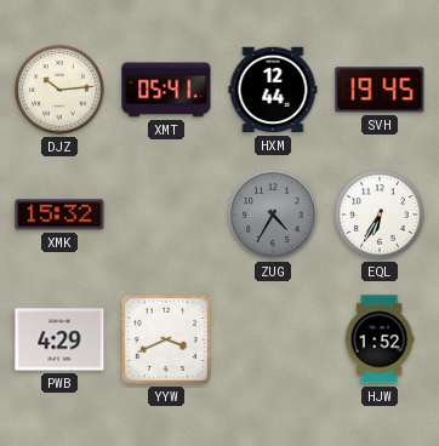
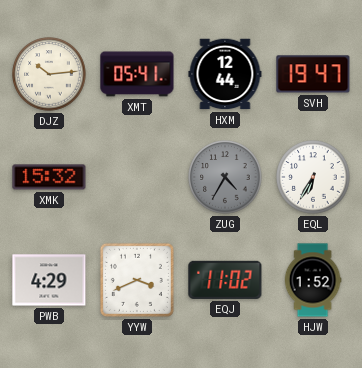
SVH: 19:45 -> 19:47
EQJ: none -> 11:02
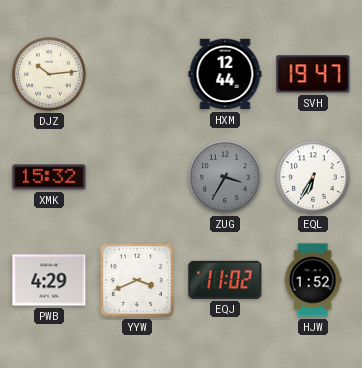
XMT: 05:41 -> none
ZUG: 4:35 -> 3:35
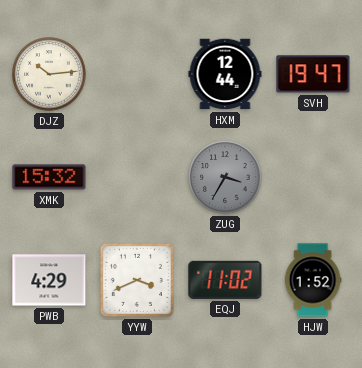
EQL: 6:35 -> none
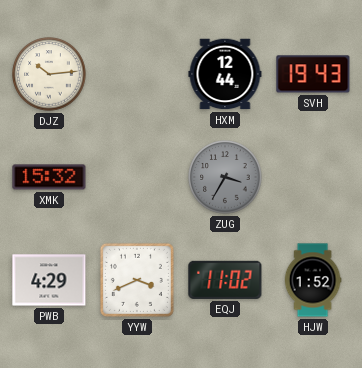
SVH: 19:47 -> 19:43
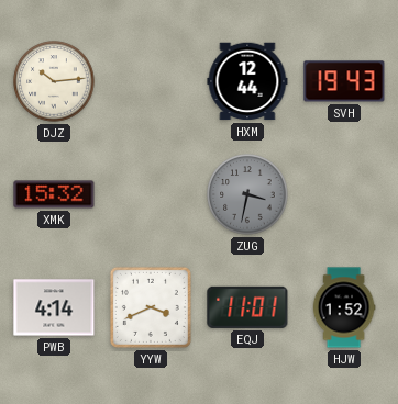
ZUG: 3:35 -> 3:32
PWB: 4:29 -> 4:14
EQJ: 11:02 -> 11:01
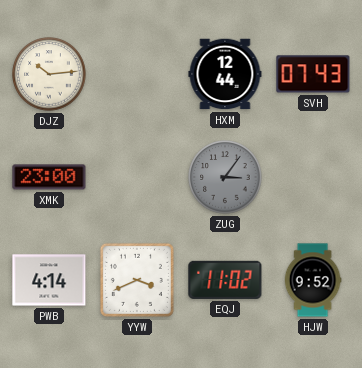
SVH: 19:43 -> 07:43
XMK: 15:32 -> 23:00
ZUG: 3:32 -> 3:06
EQJ: 11:01 -> 11:02
HJW: 1:52 -> 9:52
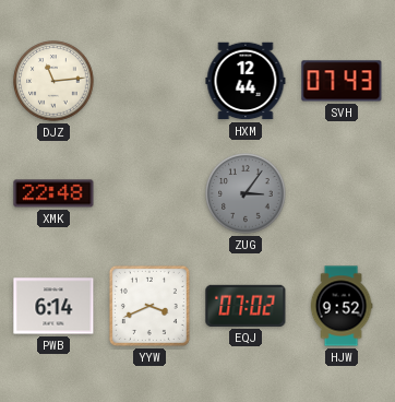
DJZ: 10:14 -> 11:14
XMK: 23:00 -> 22:48
PWB: 4:14 -> 6:14
EQJ: 11:02 -> 07:02
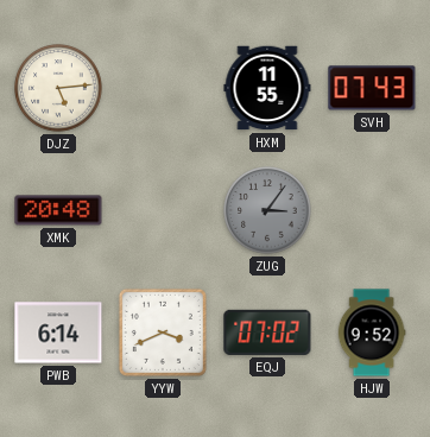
DJZ: 11:14 -> 5:14
HXM: 12:44 -> 11:55
XMK: 22:48 -> 20:48
